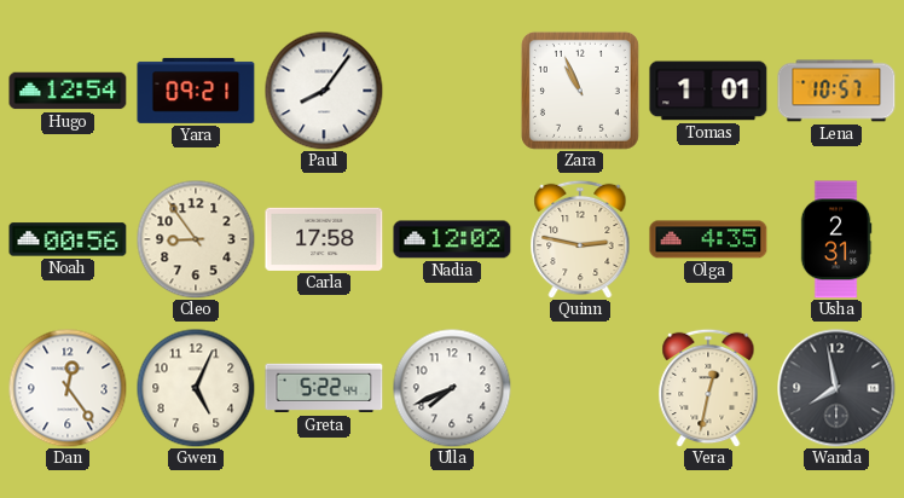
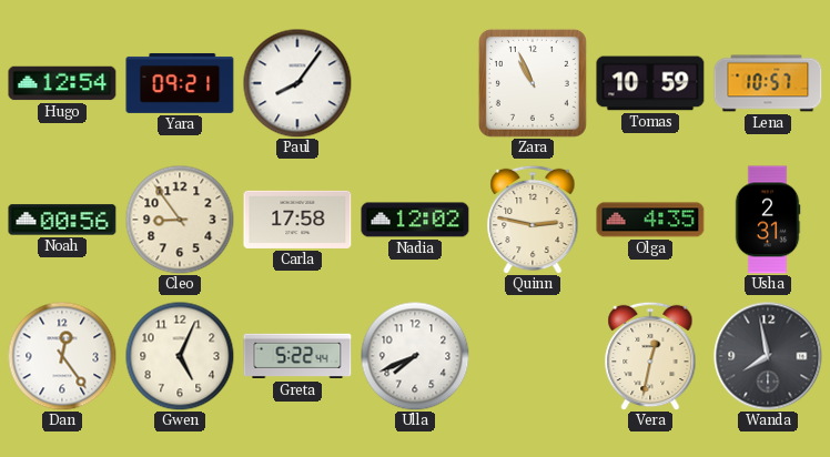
Tomas: 1:01 -> 10:59
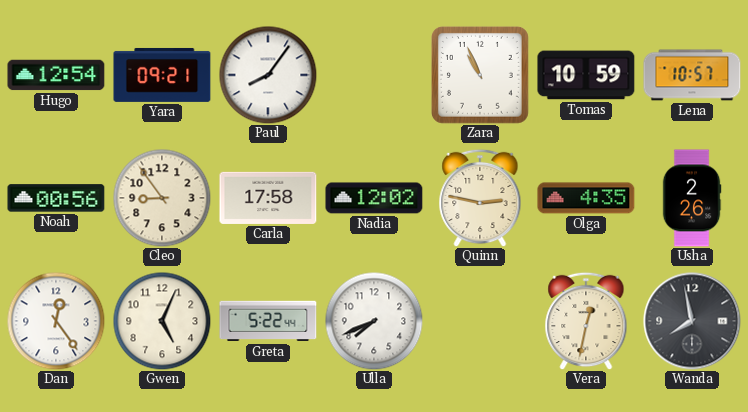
Usha: 2:31 -> 2:26
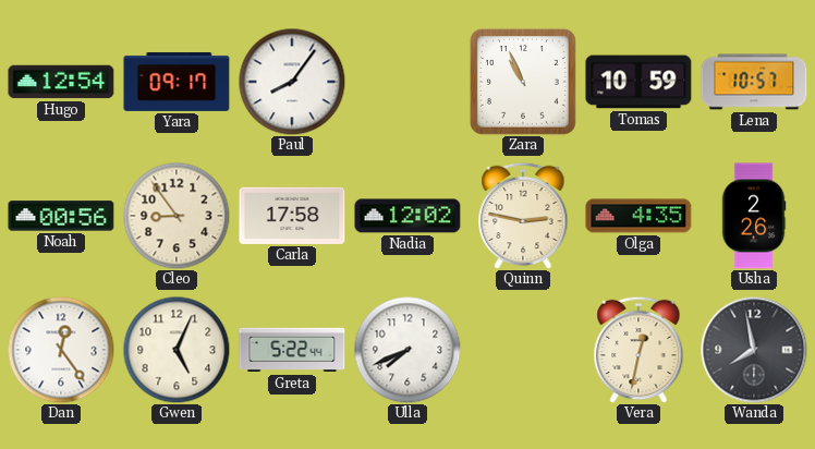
Yara: 09:21 -> 09:17
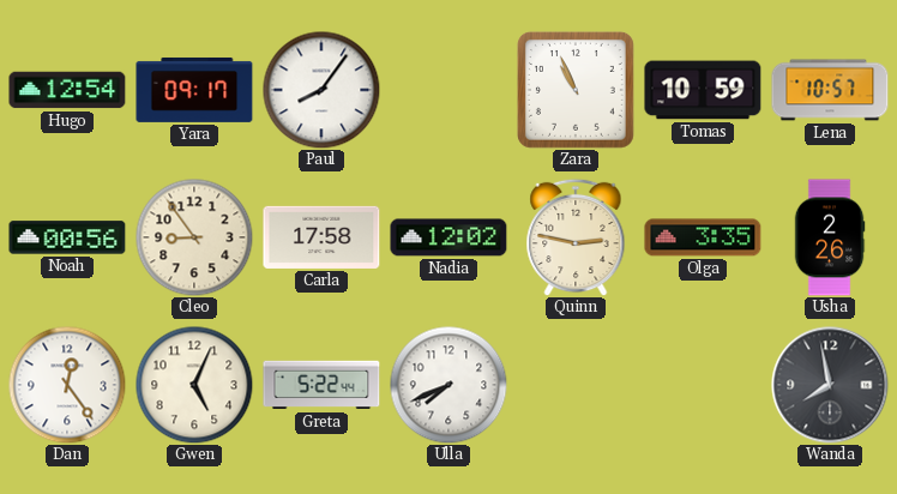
Olga: 4:35 -> 3:35
Vera: 12:32 -> none
